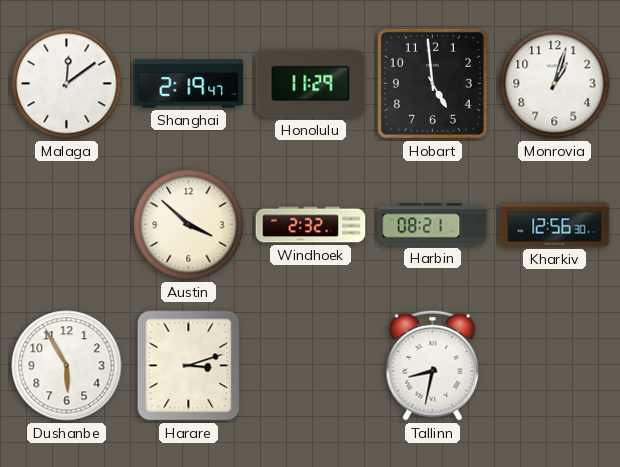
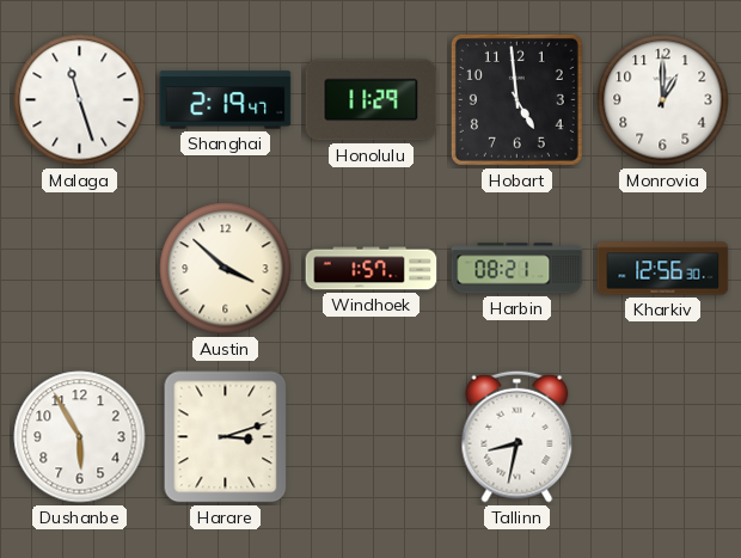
Malaga: 12:09 -> 11:27
Monrovia: 1:03 -> 1:00
Windhoek: 2:32 -> 1:57
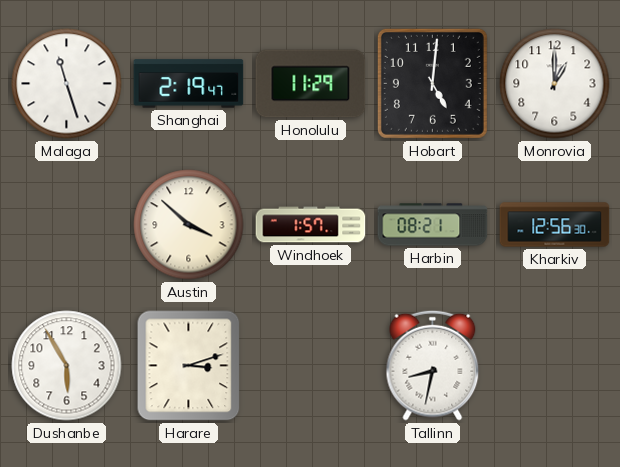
Hobart: 4:59 -> 5:01
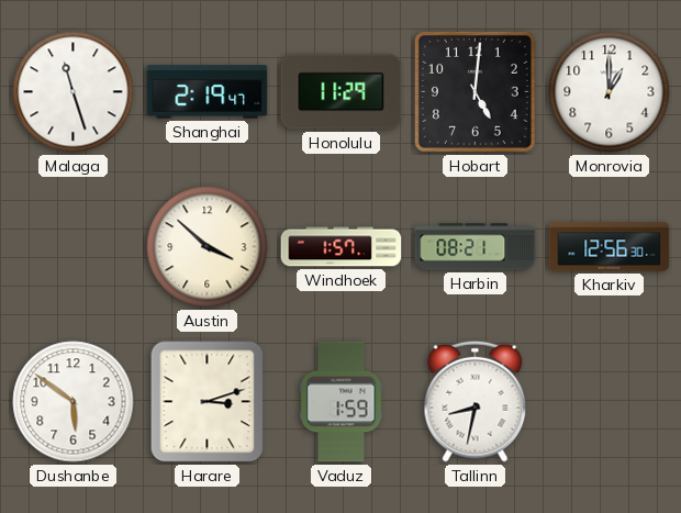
Dushanbe: 5:55 -> 5:51
Vaduz: none -> 1:59
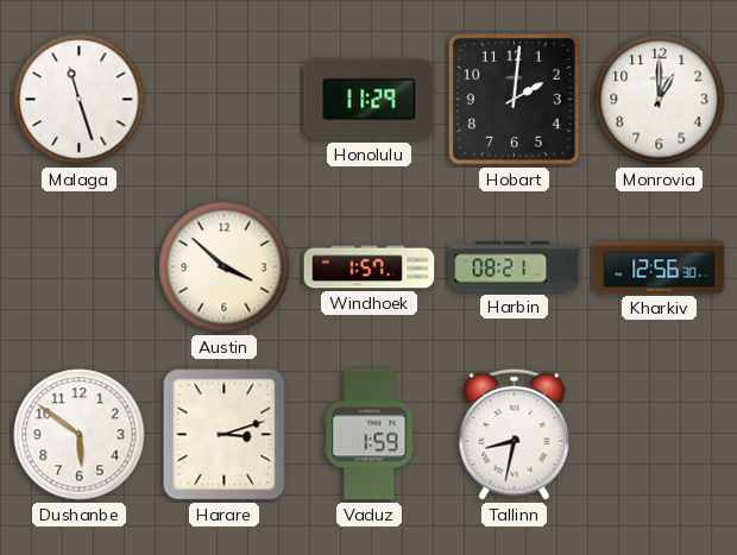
Shanghai: 2:19 -> none
Hobart: 5:01 -> 2:01
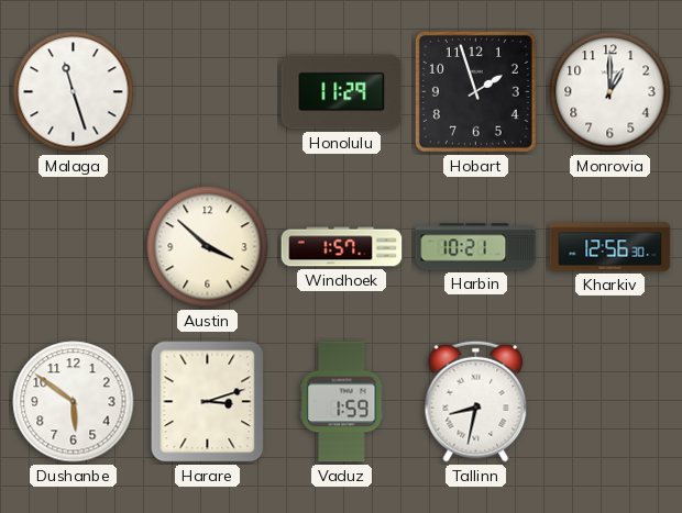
Hobart: 2:01 -> 1:57
Harbin: 08:21 -> 10:21
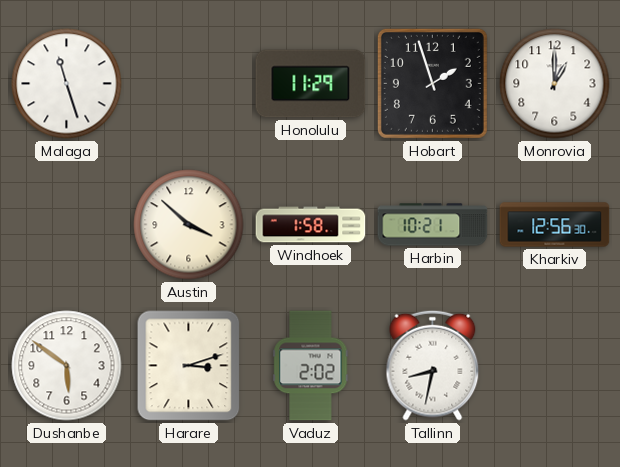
Windhoek: 1:57 -> 1:58
Vaduz: 1:59 -> 2:02
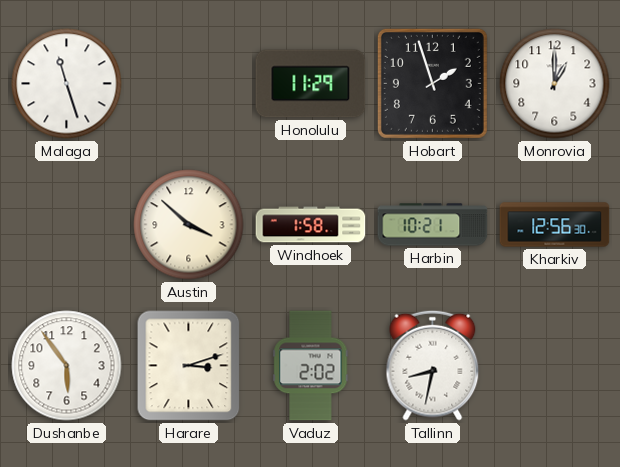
Dushanbe: 5:51 -> 5:54
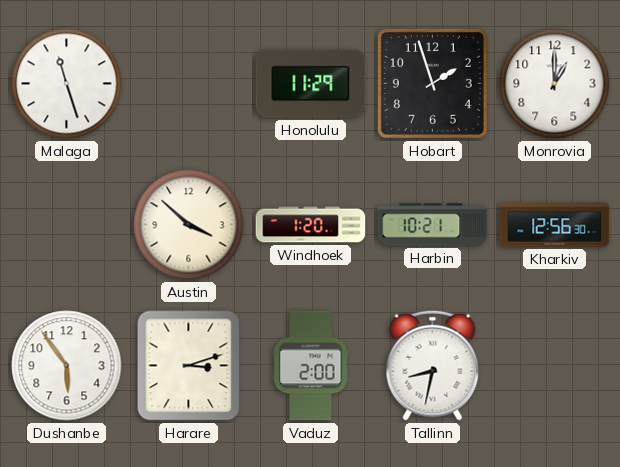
Windhoek: 1:58 -> 1:20
Vaduz: 2:02 -> 2:00
